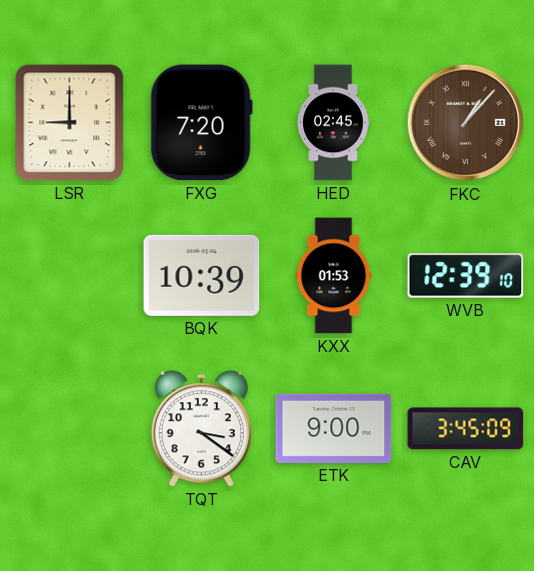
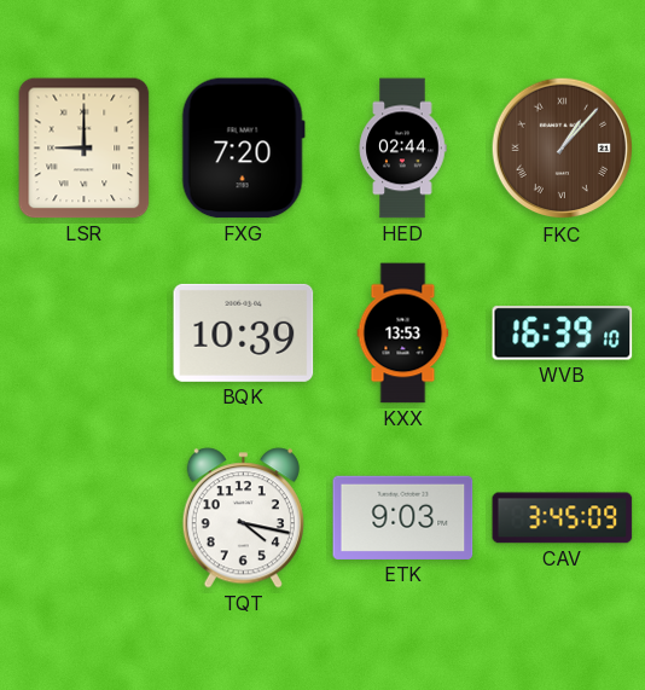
HED: 02:45 -> 02:44
KXX: 01:53 -> 13:53
WVB: 12:39 -> 16:39
TQT: 3:21 -> 4:17
ETK: 9:00 -> 9:03
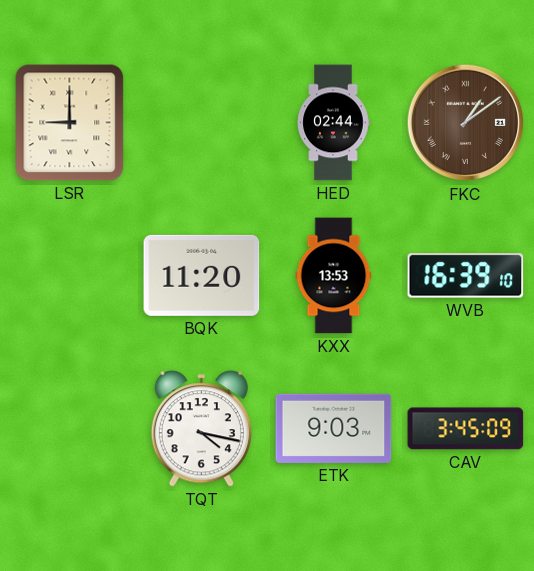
FXG: 7:20 -> none
FKC: 1:07 -> 1:09
BQK: 10:39 -> 11:20
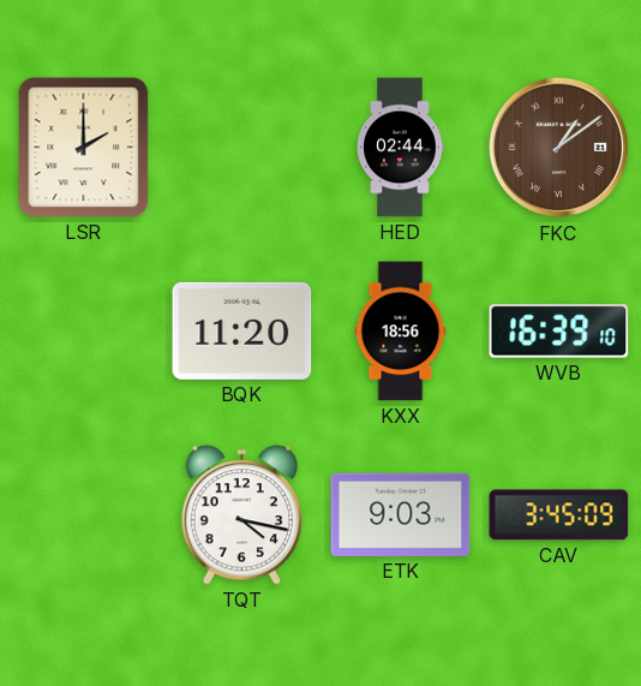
LSR: 9:00 -> 2:00
KXX: 13:53 -> 18:56
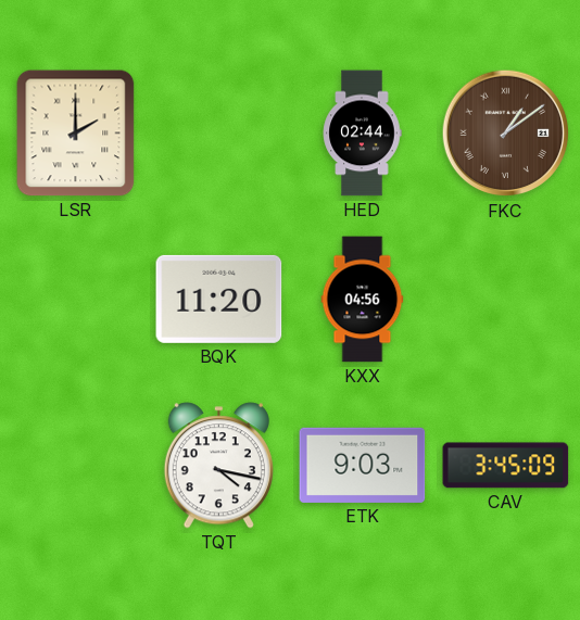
KXX: 18:56 -> 04:56
WVB: 16:39 -> none
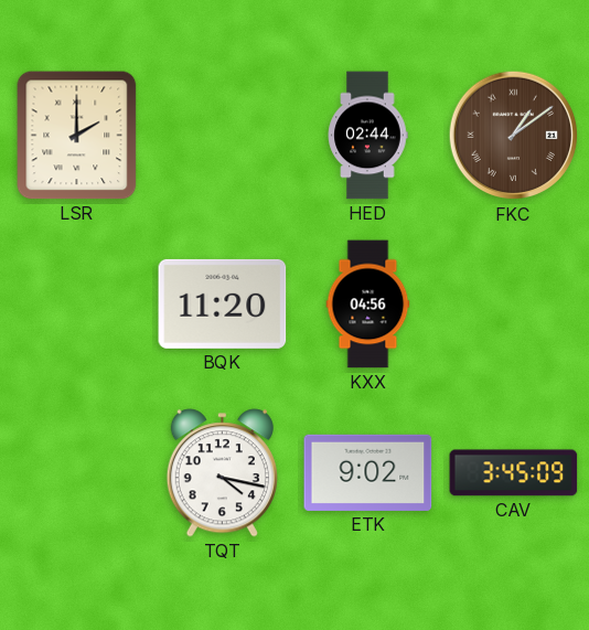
ETK: 9:03 -> 9:02
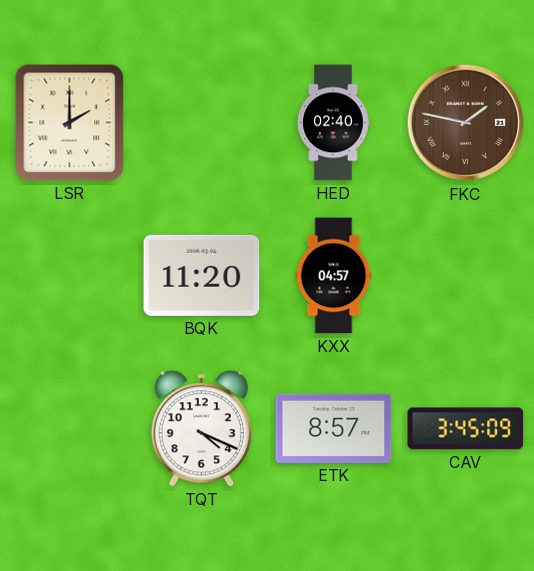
HED: 02:44 -> 02:40
FKC: 1:09 -> 1:47
KXX: 04:56 -> 04:57
TQT: 4:17 -> 4:19
ETK: 9:02 -> 8:57
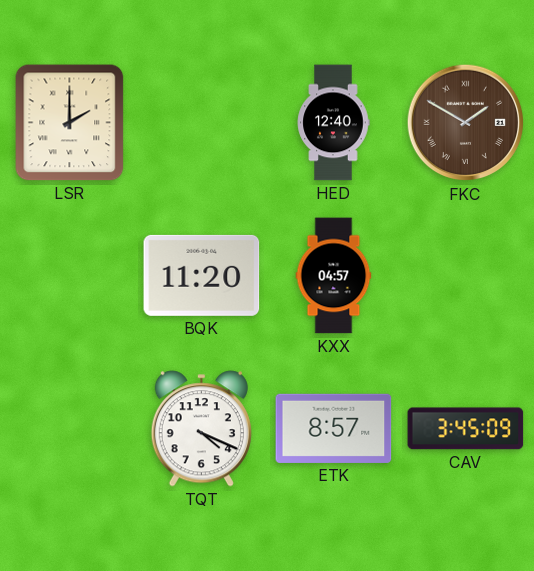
HED: 02:40 -> 12:40
FKC: 1:47 -> 1:50
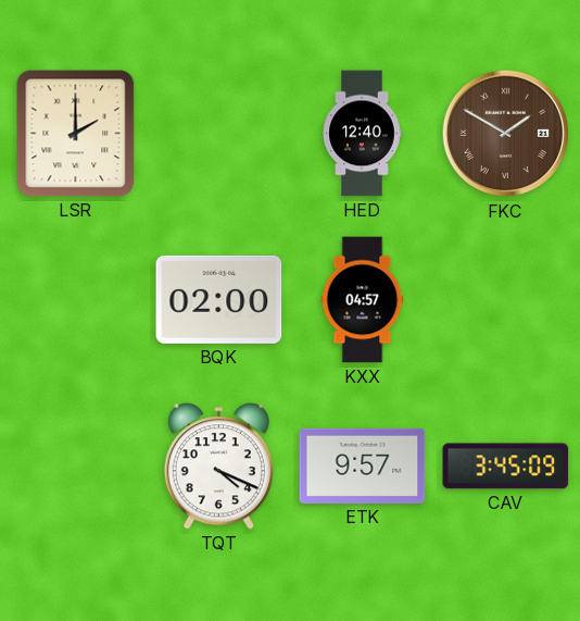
BQK: 11:20 -> 02:00
ETK: 8:57 -> 9:57
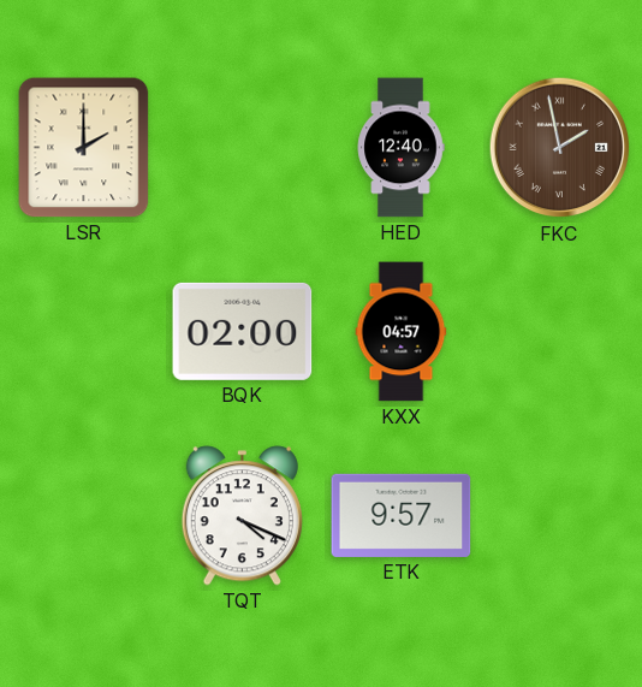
FKC: 1:50 -> 1:58
CAV: 3:45 -> none
